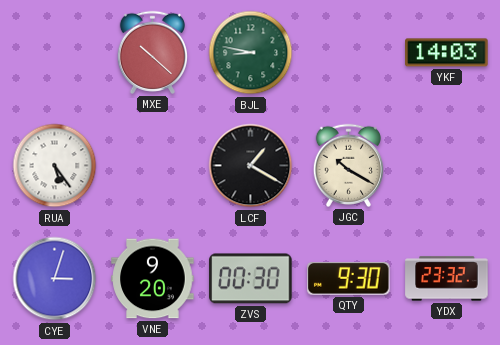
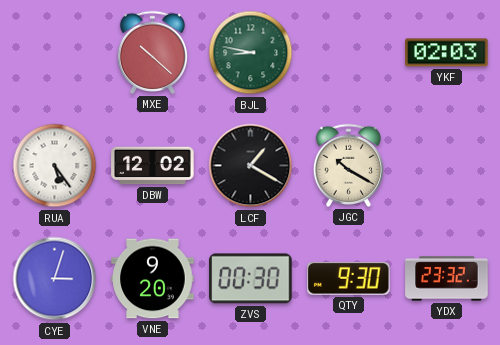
YKF: 14:03 -> 02:03
DBW: none -> 12:02
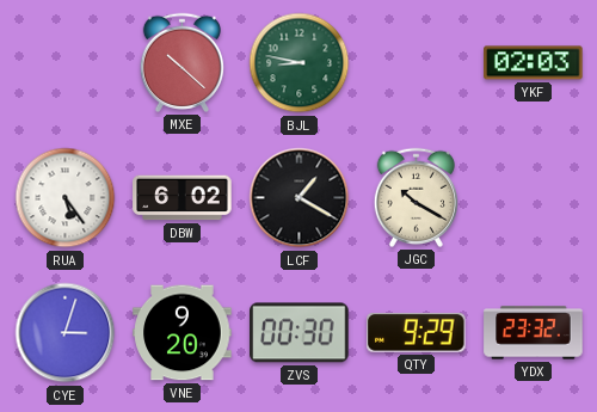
DBW: 12:02 -> 6:02
QTY: 9:30 -> 9:29
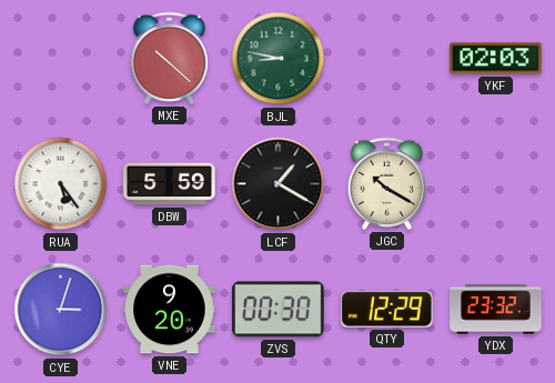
DBW: 6:02 -> 5:59
QTY: 9:29 -> 12:29
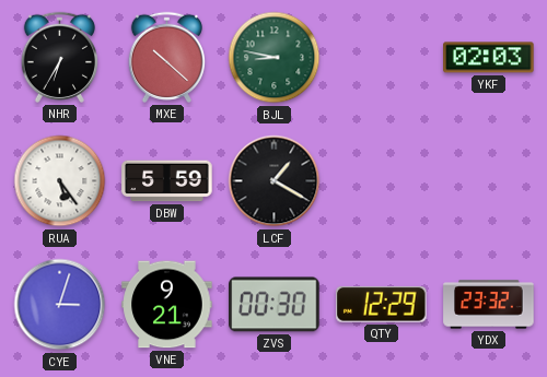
NHR: none -> 6:35
JGC: 10:20 -> none
VNE: 9:20 -> 9:21
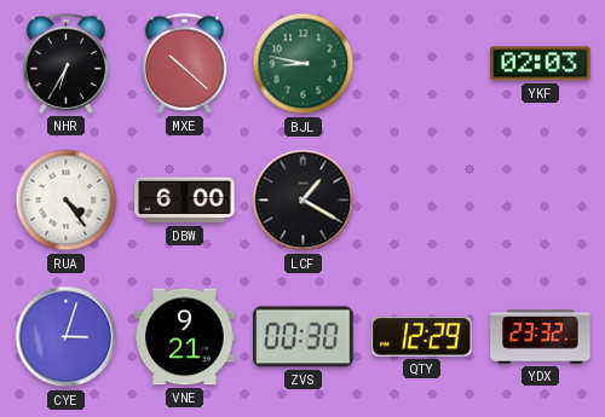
RUA: 5:24 -> 4:24
DBW: 5:59 -> 6:00
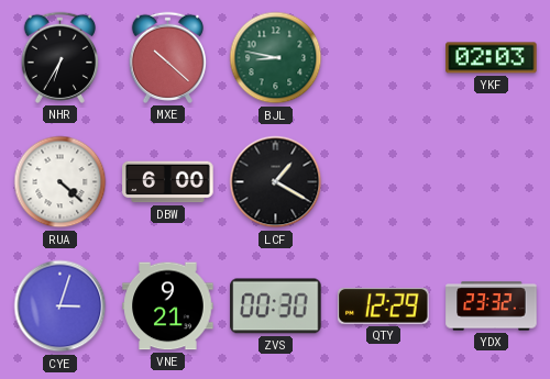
RUA: 4:24 -> 4:22
